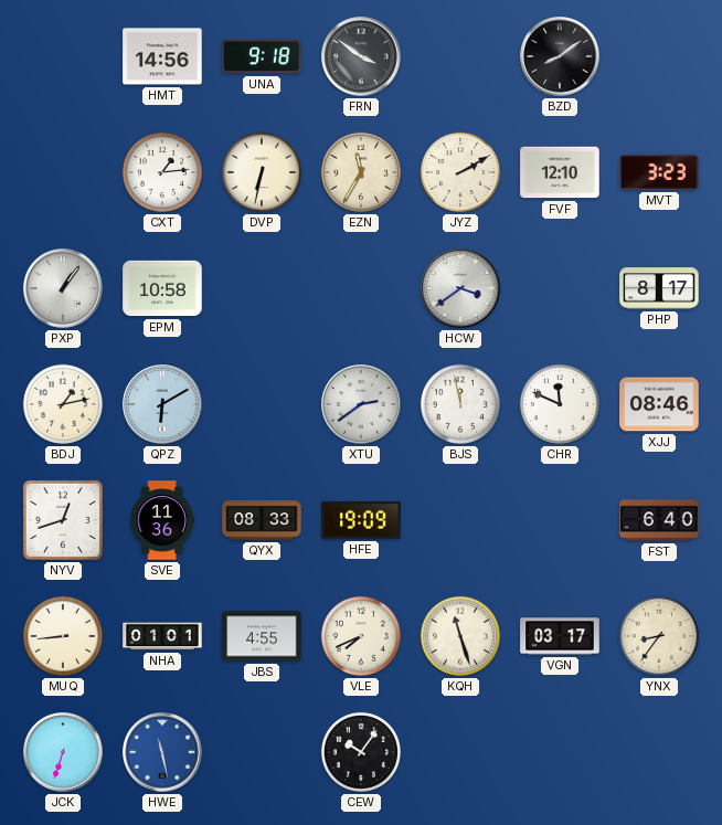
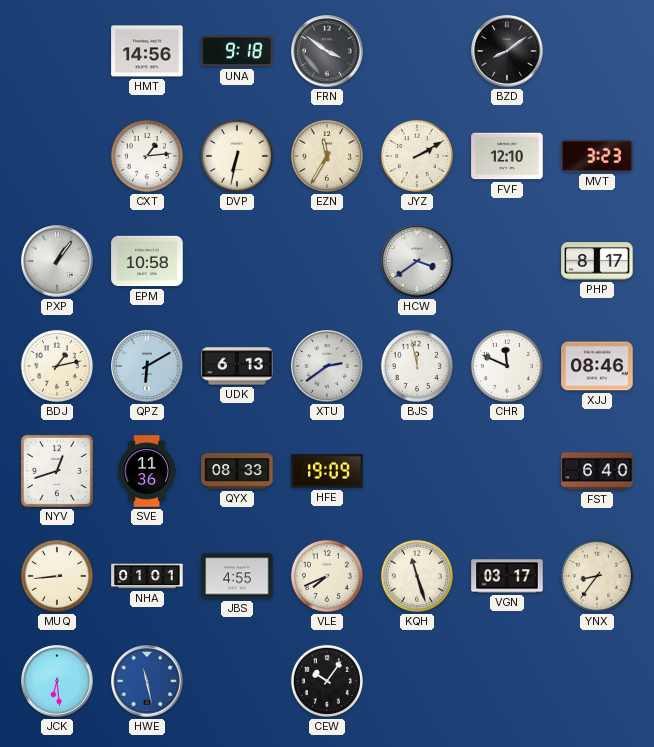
UDK: none -> 6:13
JCK: 6:33 -> 6:29
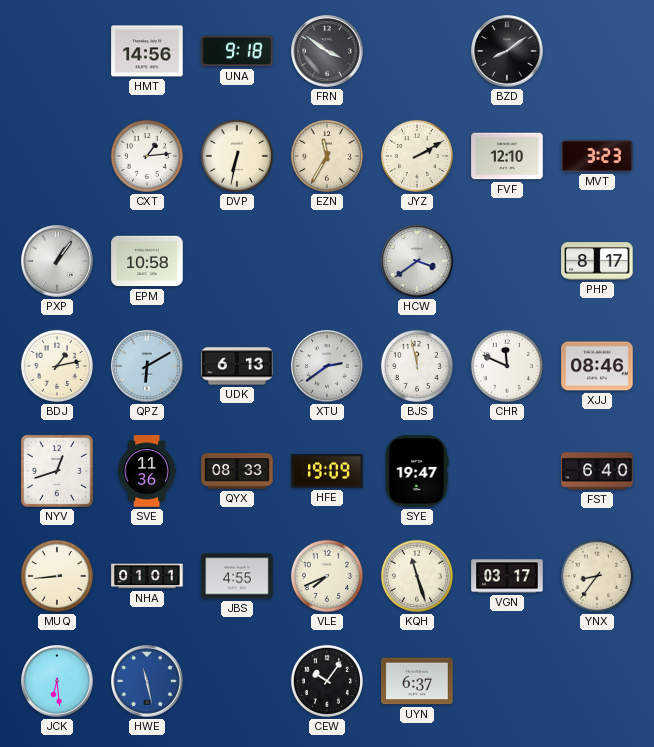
SYE: none -> 19:47
UYN: none -> 6:37
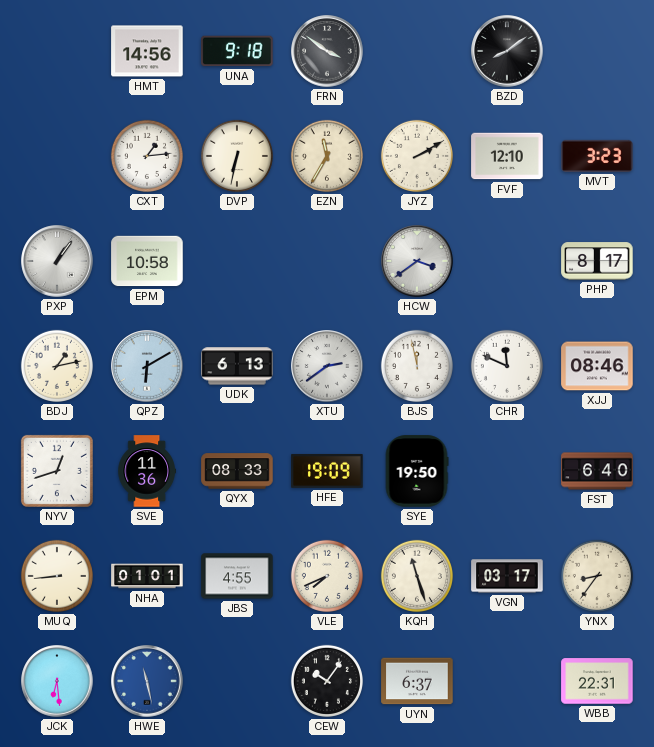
SYE: 19:47 -> 19:50
WBB: none -> 22:31
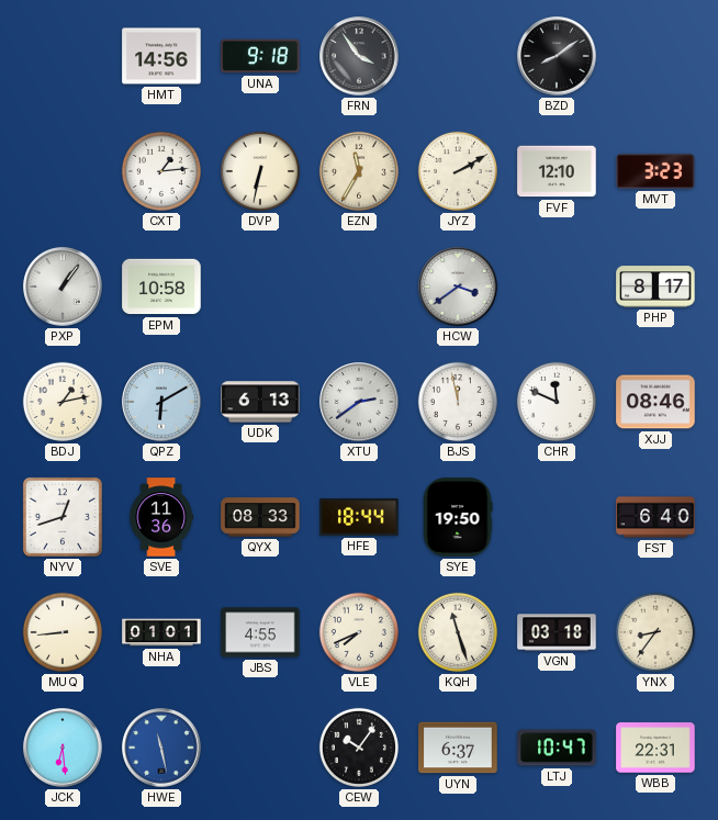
FRN: 3:51 -> 3:54
HFE: 19:09 -> 18:44
VGN: 03:17 -> 03:18
LTJ: none -> 10:47
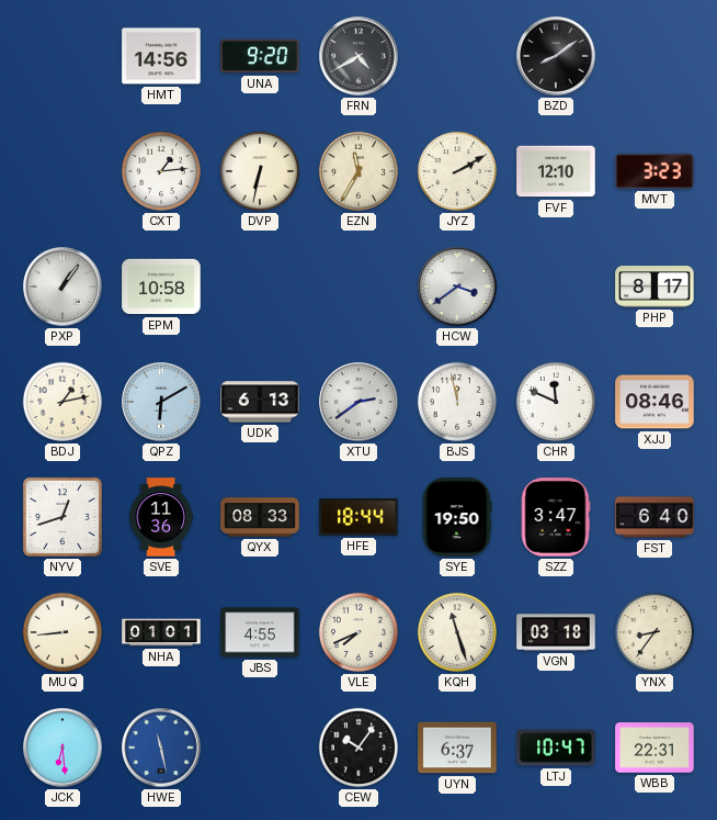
UNA: 9:18 -> 9:20
FRN: 3:54 -> 4:40
SZZ: none -> 3:47
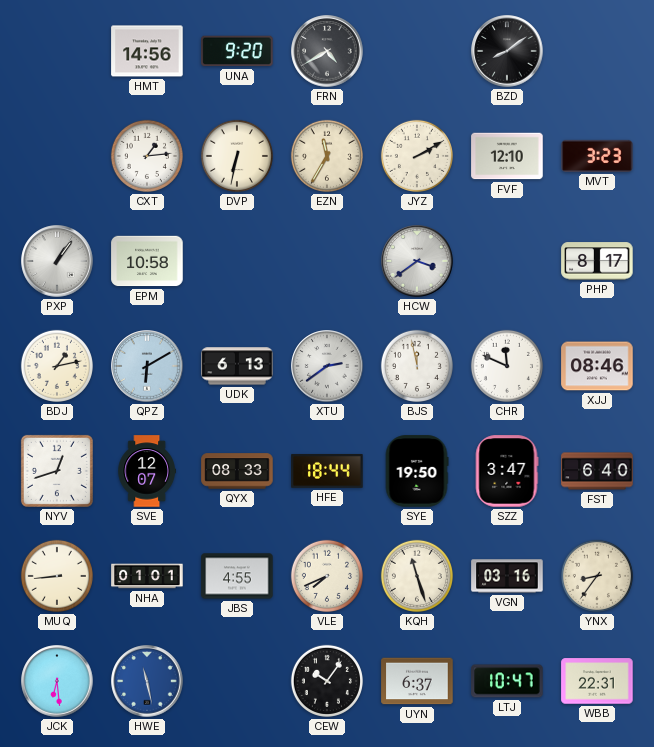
SVE: 11:36 -> 12:07
VGN: 03:18 -> 03:16
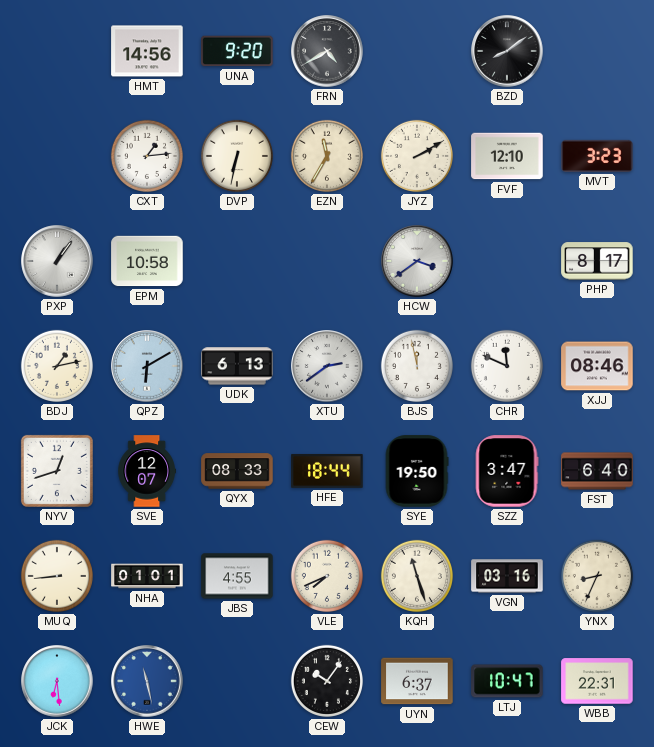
YNX: 8:36 -> 8:34
